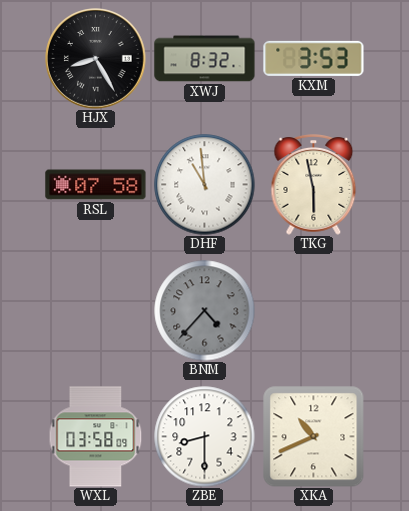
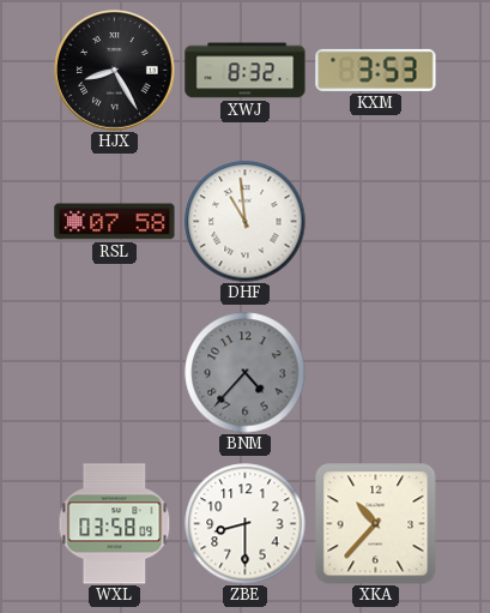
TKG: 5:58 -> none
XKA: 10:41 -> 10:37
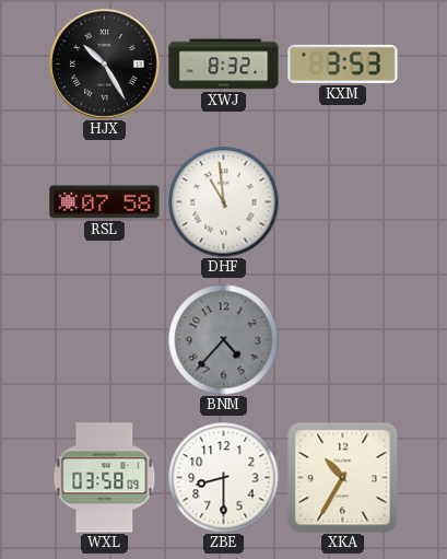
HJX: 8:25 -> 10:25
XKA: 10:37 -> 10:35
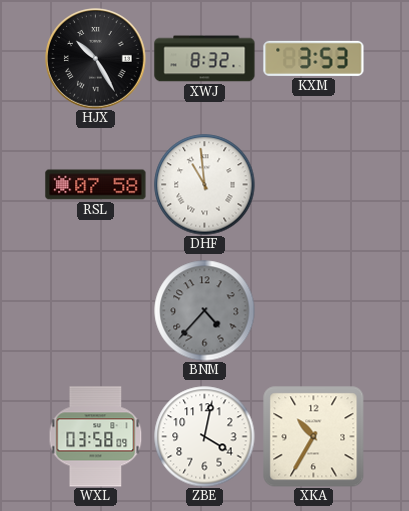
ZBE: 8:30 -> 4:02
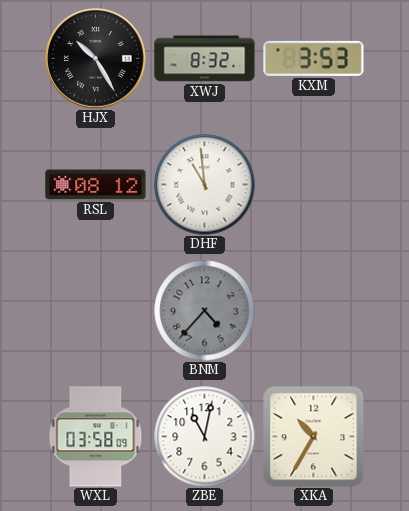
RSL: 07:58 -> 08:12
ZBE: 4:02 -> 11:02
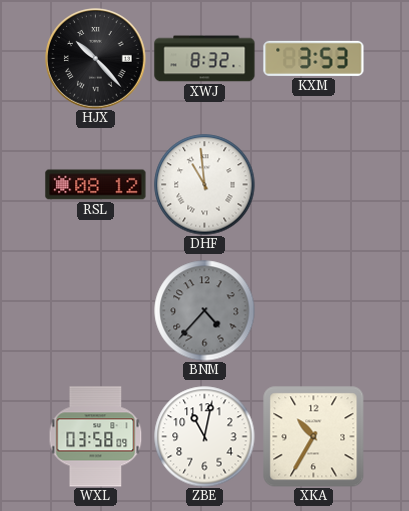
HJX: 10:25 -> 10:23
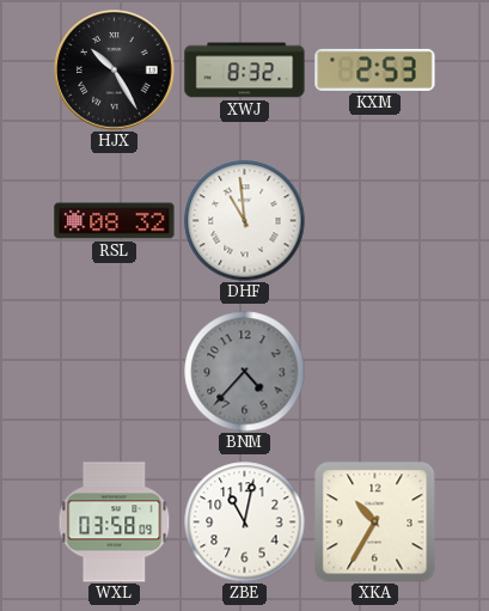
HJX: 10:23 -> 10:25
KXM: 3:53 -> 2:53
RSL: 08:12 -> 08:32
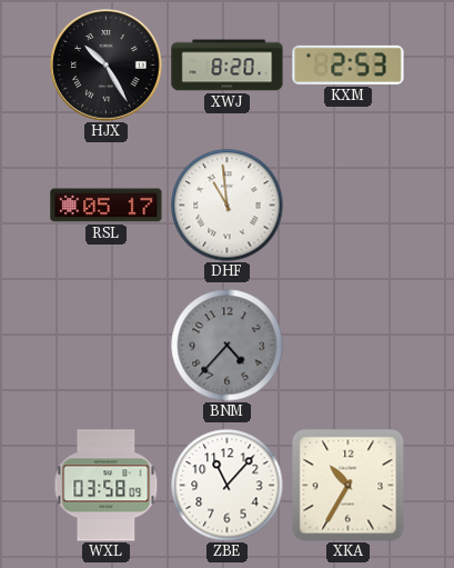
XWJ: 8:32 -> 8:20
RSL: 08:32 -> 05:17
ZBE: 11:02 -> 11:07
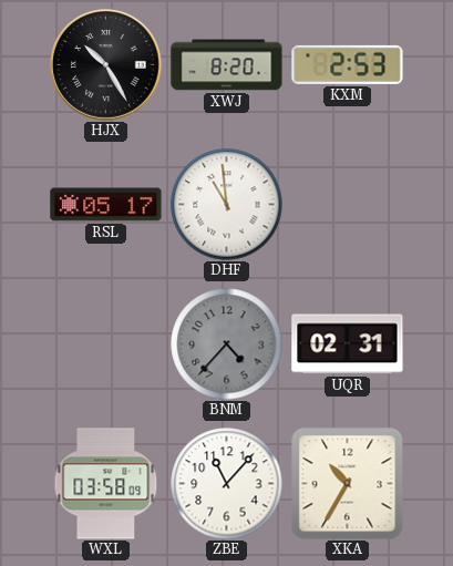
UQR: none -> 02:31
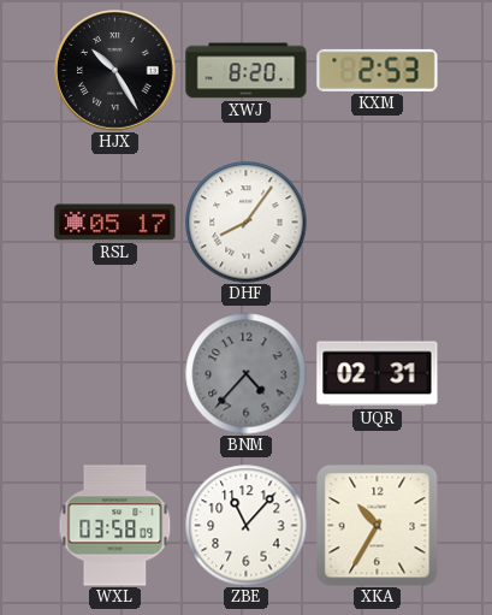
DHF: 10:59 -> 8:06
